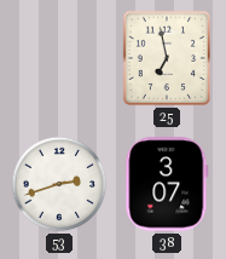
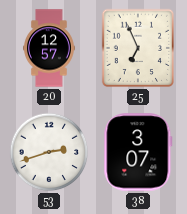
20: none -> 12:57
25: 6:58 -> 6:56
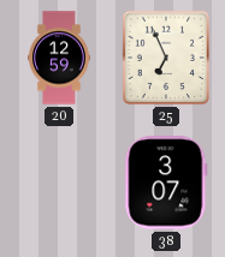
20: 12:57 -> 12:59
53: 2:42 -> none
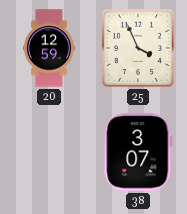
25: 6:56 -> 3:56
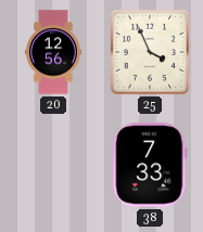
20: 12:59 -> 12:56
38: 3:07 -> 7:33
